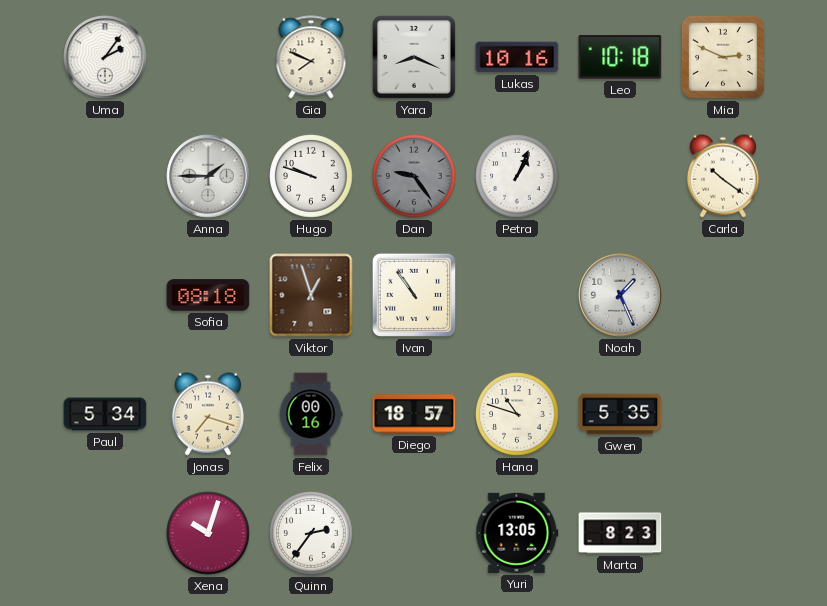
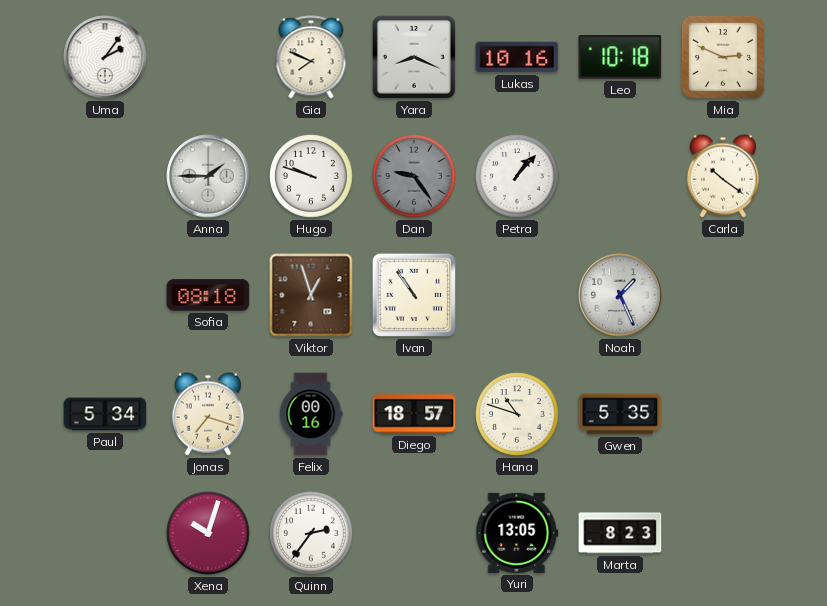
Petra: 1:04 -> 1:07
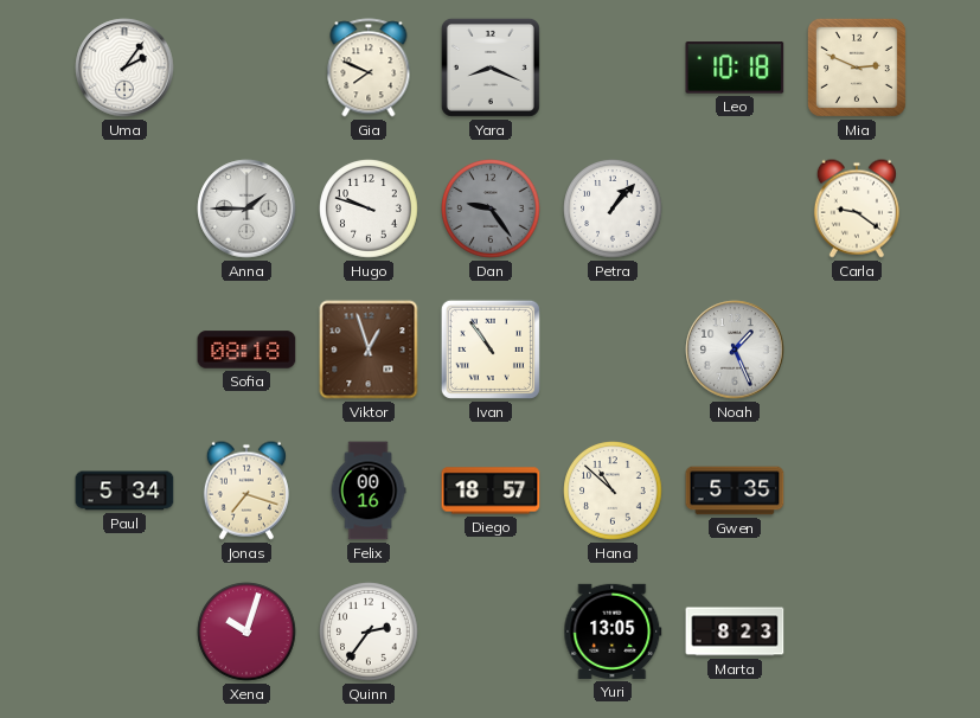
Lukas: 10:16 -> none
Carla: 10:21 -> 9:21
Hana: 10:48 -> 10:52
